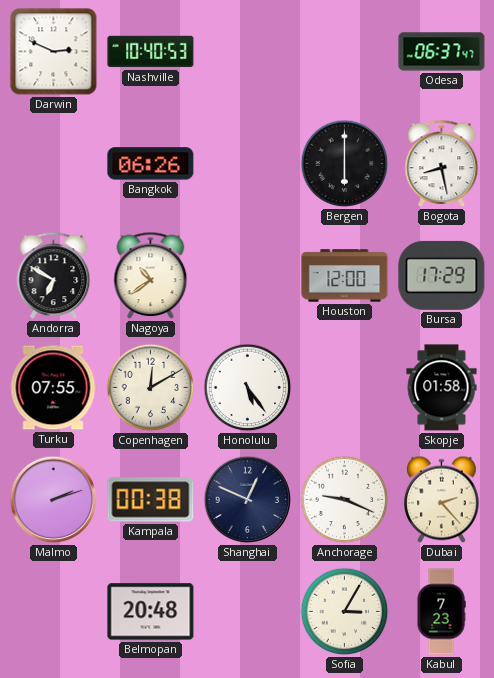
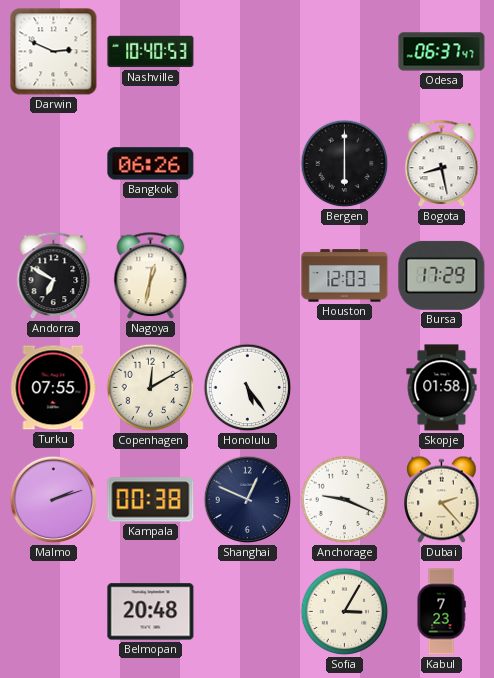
Nagoya: 10:39 -> 12:32
Houston: 12:00 -> 12:03
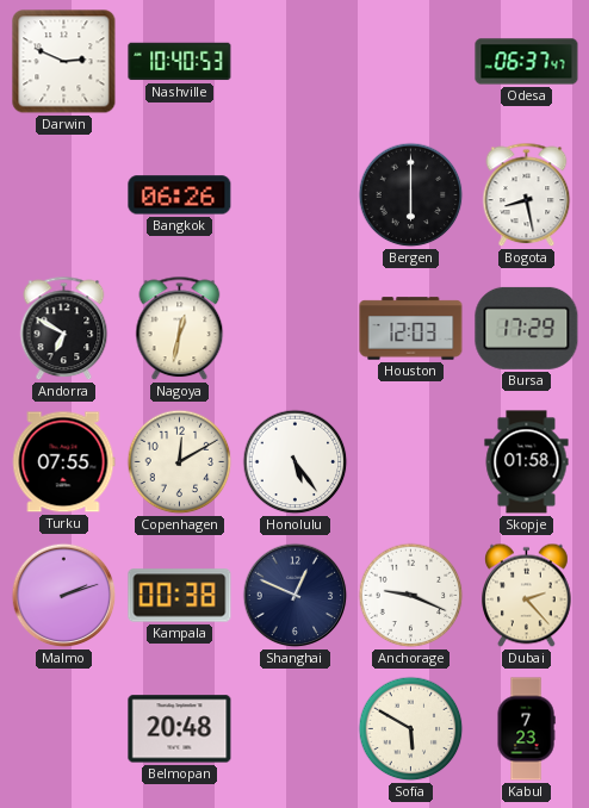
Sofia: 3:05 -> 5:50
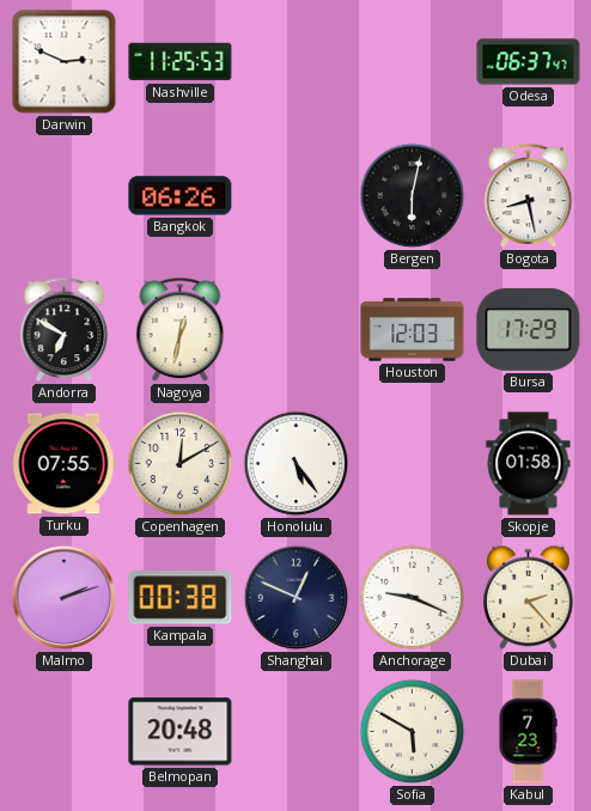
Nashville: 10:40 -> 11:25
Bergen: 6:00 -> 6:02
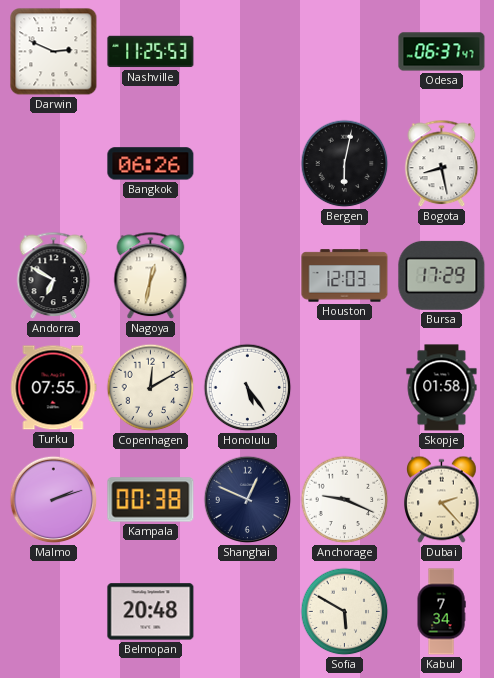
Kabul: 7:23 -> 7:34
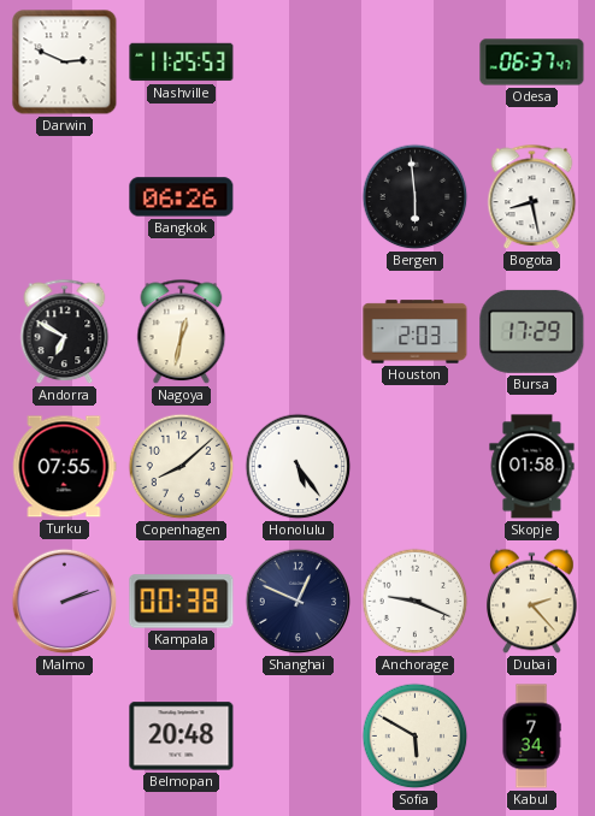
Bergen: 6:02 -> 5:59
Houston: 12:03 -> 2:03
Copenhagen: 12:10 -> 8:08
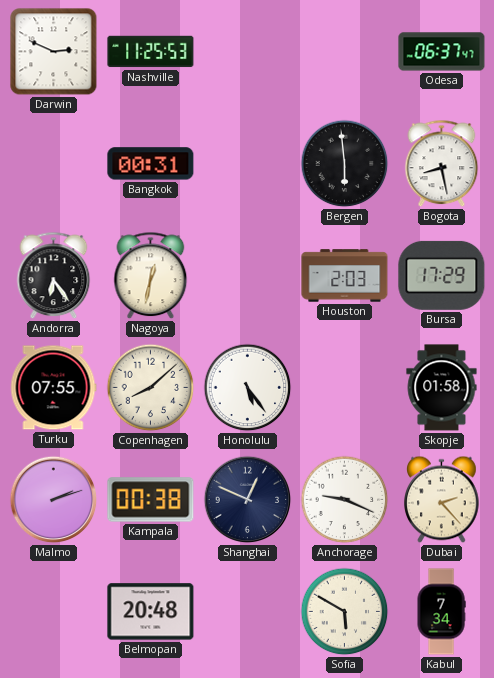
Bangkok: 06:26 -> 00:31
Andorra: 6:50 -> 6:24
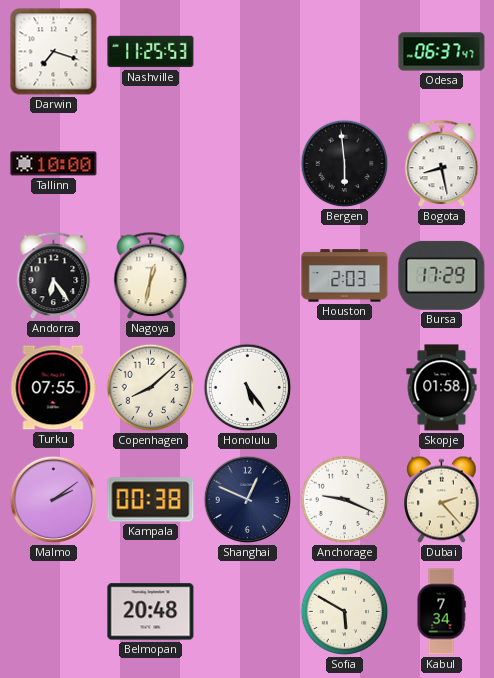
Darwin: 2:49 -> 7:18
Tallinn: none -> 10:00
Bangkok: 00:31 -> none
Malmo: 2:12 -> 2:09
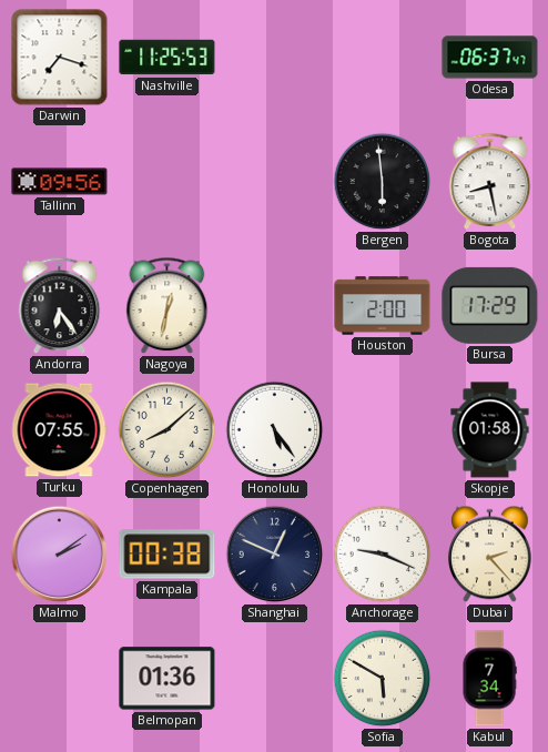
Tallinn: 10:00 -> 09:56
Houston: 2:03 -> 2:00
Belmopan: 20:48 -> 01:36
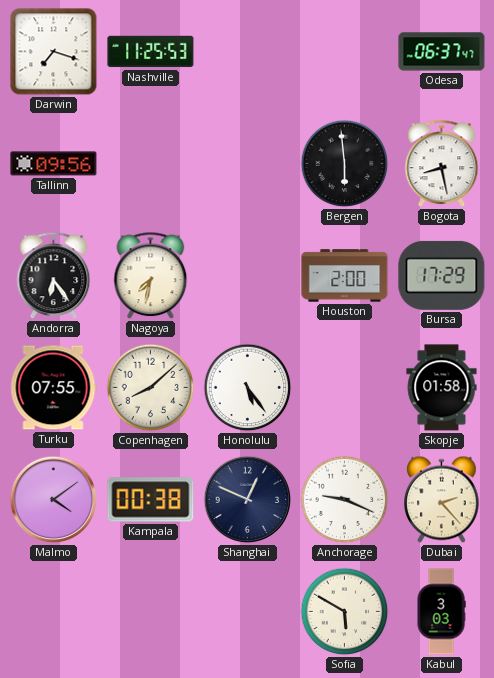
Nagoya: 12:32 -> 7:32
Malmo: 2:09 -> 4:09
Belmopan: 01:36 -> none
Kabul: 7:34 -> 3:03
